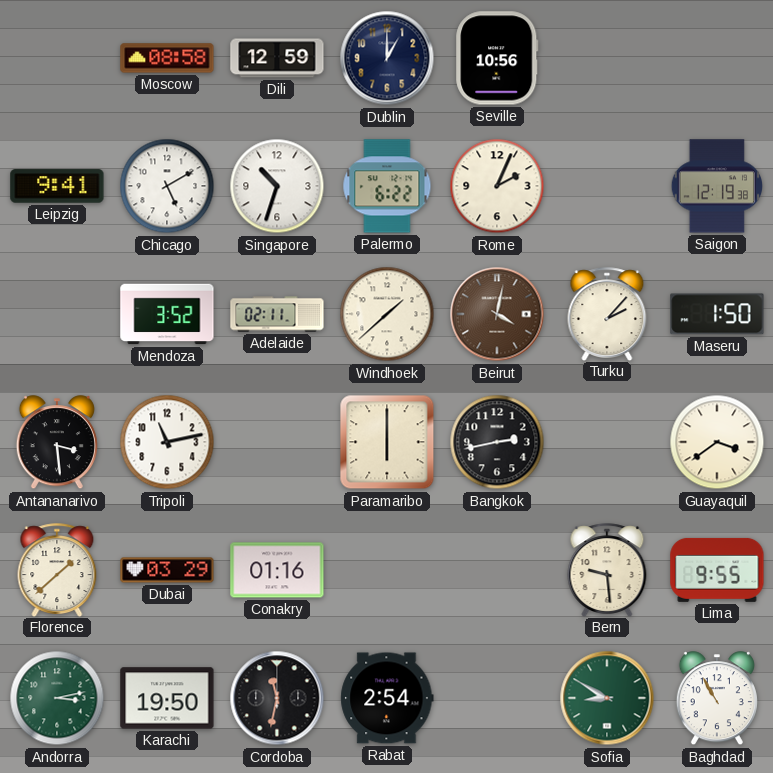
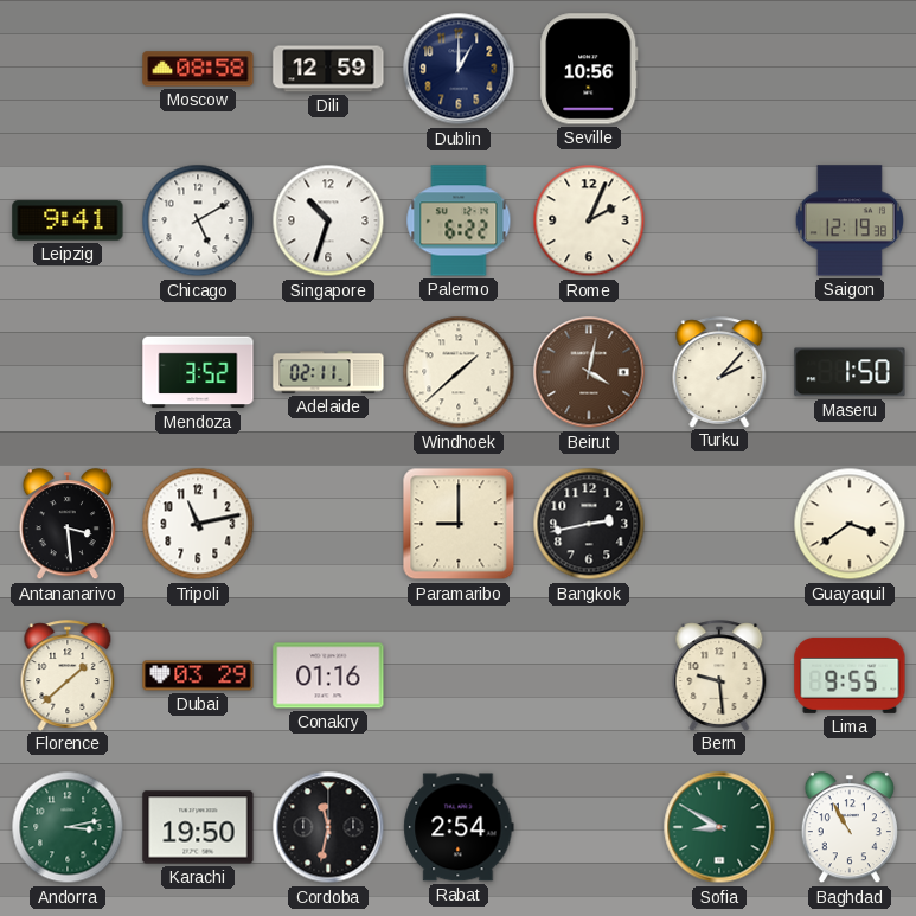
Paramaribo: 6:00 -> 9:00
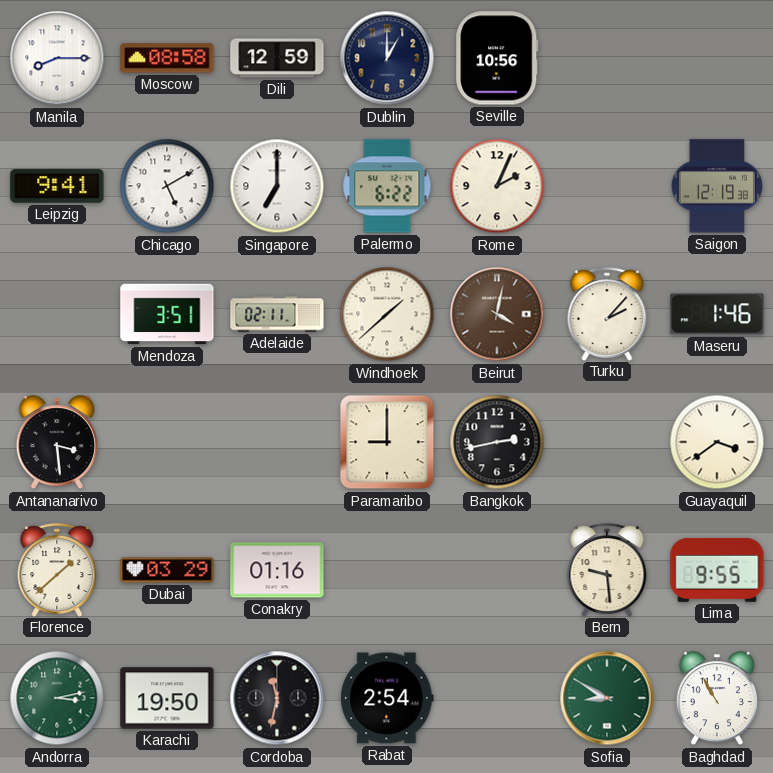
Manila: none -> 8:15
Singapore: 10:33 -> 7:00
Mendoza: 3:52 -> 3:51
Maseru: 1:50 -> 1:46
Tripoli: 11:13 -> none
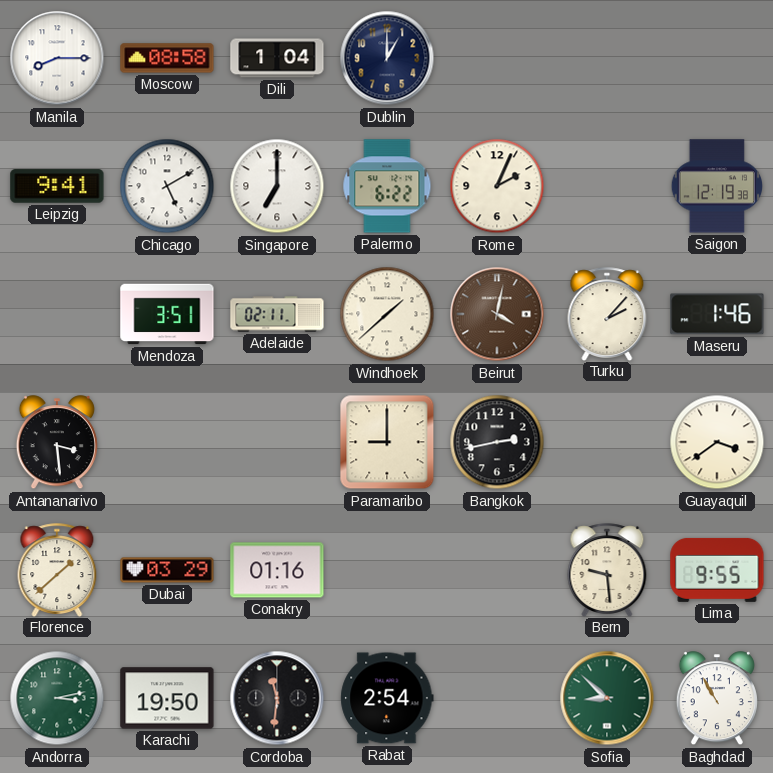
Dili: 12:59 -> 1:04
Seville: 10:56 -> none
Cordoba: 11:32 -> 11:31
Sofia: 8:50 -> 8:52
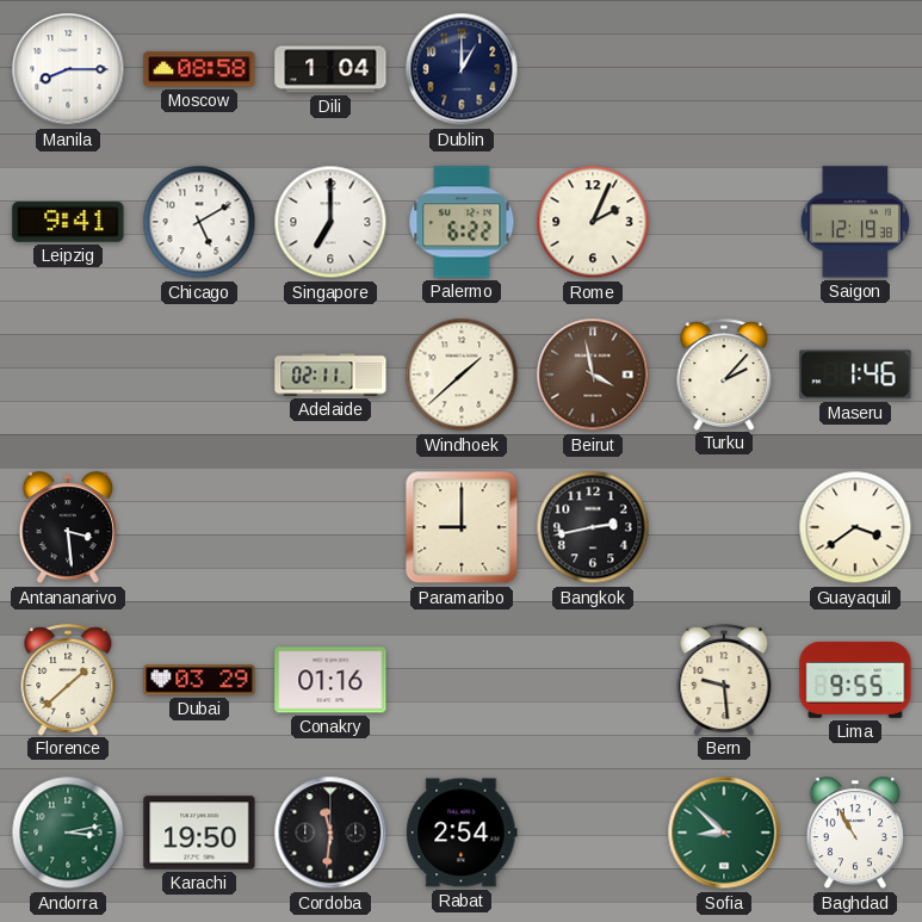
Mendoza: 3:51 -> none
Beirut: 4:02 -> 3:58
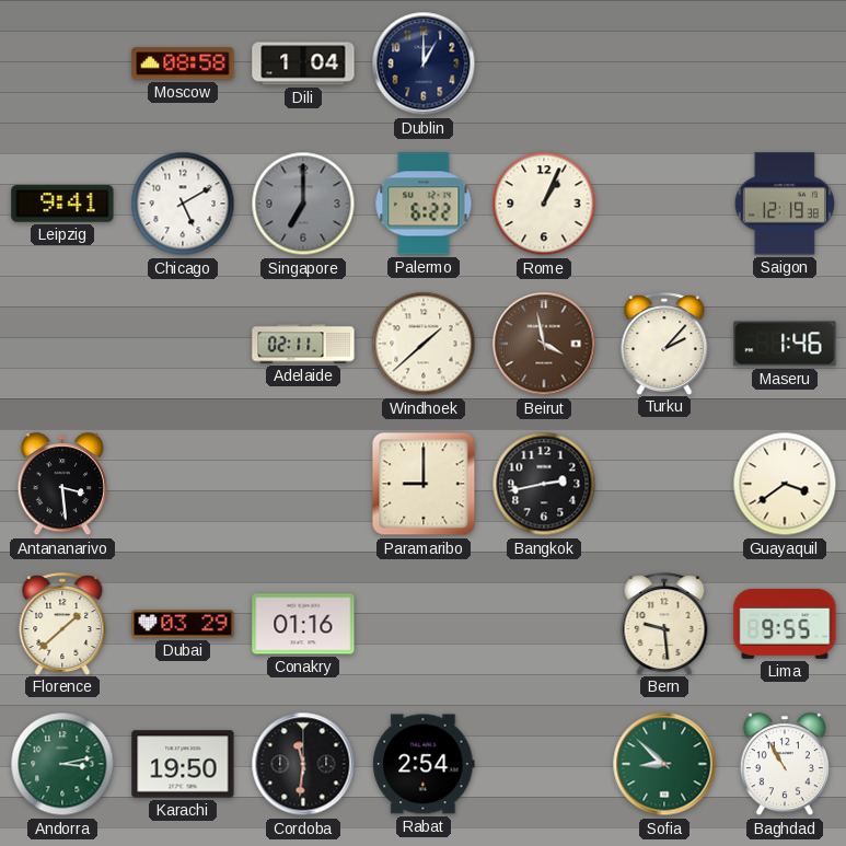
Manila: 8:15 -> none
Singapore dial: white -> grey
Rome: 2:04 -> 1:04
